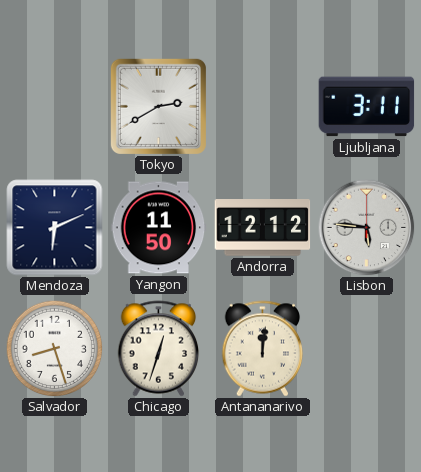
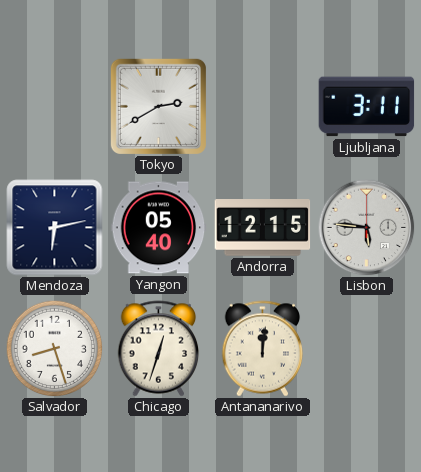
Mendoza: 6:11 -> 6:13
Yangon: 11:50 -> 05:40
Andorra: 12:12 -> 12:15
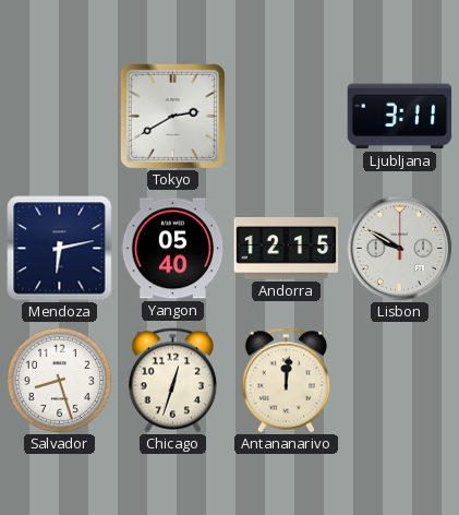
Lisbon: 5:46 -> 9:50
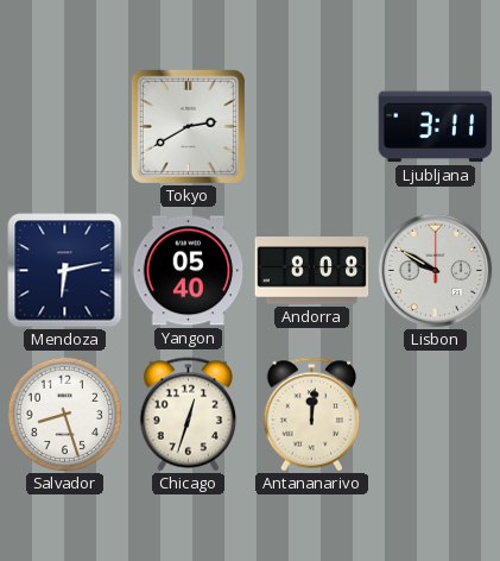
Andorra: 12:15 -> 8:08
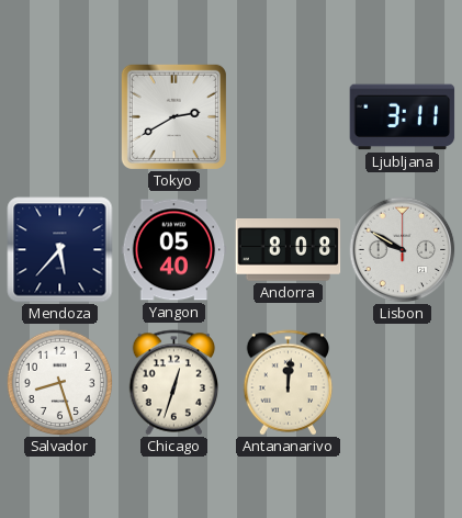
Mendoza: 6:13 -> 5:37
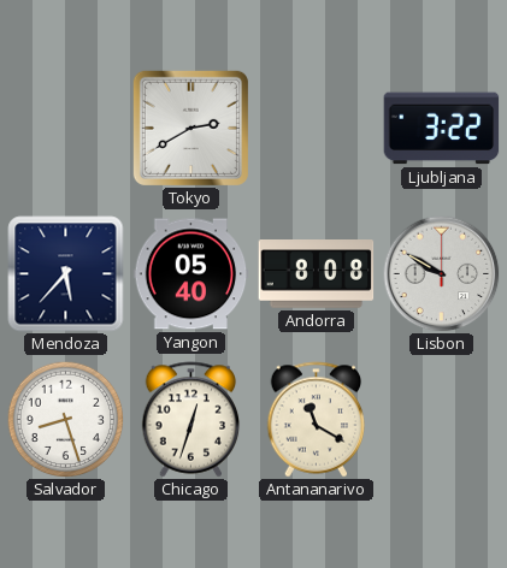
Ljubljana: 3:11 -> 3:22
Antananarivo: 12:01 -> 11:20
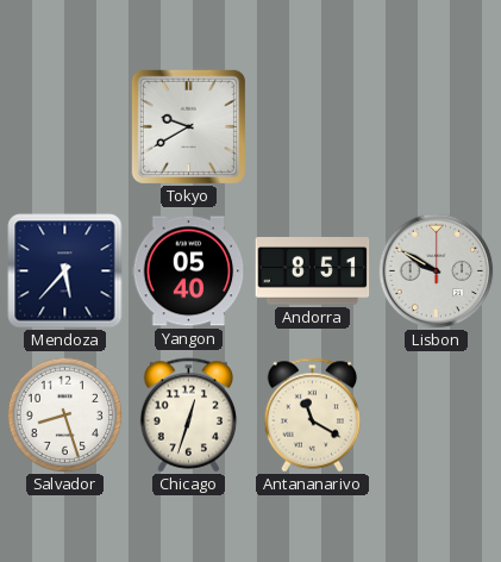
Tokyo: 2:40 -> 9:40
Ljubljana: 3:22 -> none
Andorra: 8:08 -> 8:51
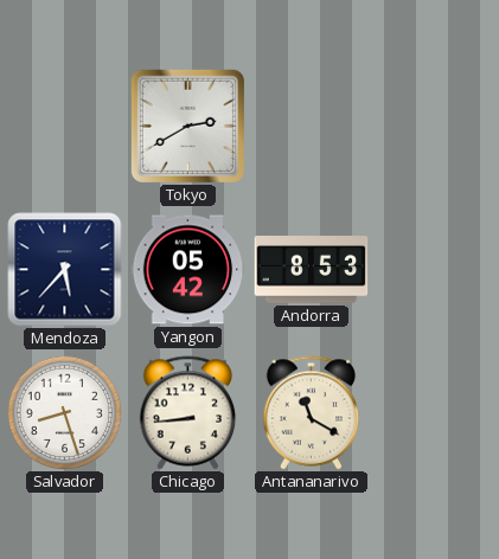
Tokyo: 9:40 -> 2:40
Yangon: 05:40 -> 05:42
Andorra: 8:51 -> 8:53
Lisbon: 9:50 -> none
Chicago: 12:33 -> 8:44
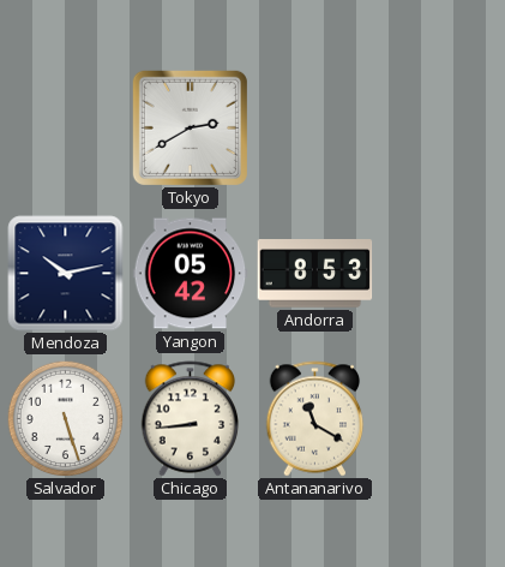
Mendoza: 5:37 -> 10:13
Salvador: 8:27 -> 5:27
